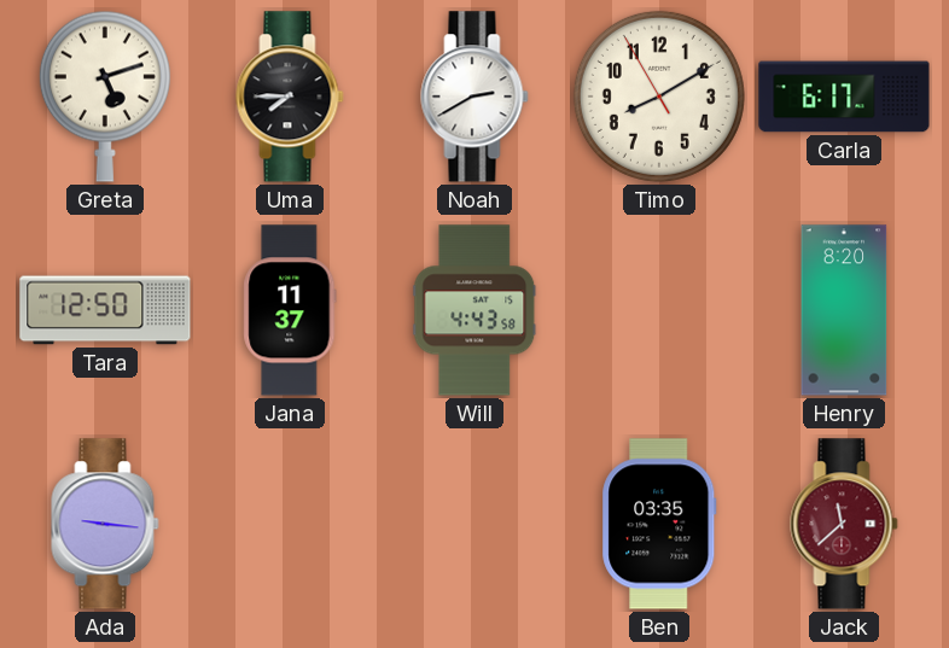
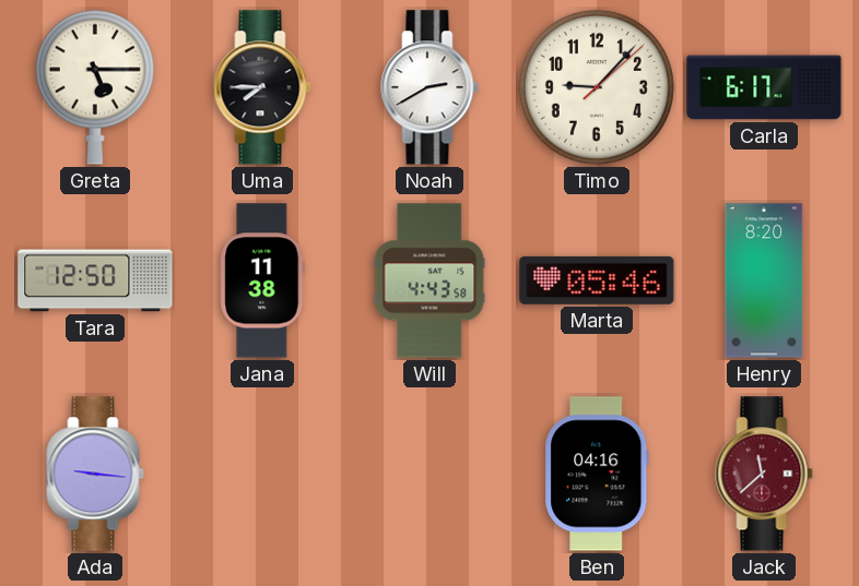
Greta: 5:12 -> 5:15
Timo: 8:09 -> 9:07
Jana: 11:37 -> 11:38
Marta: none -> 05:46
Ben: 03:35 -> 04:16
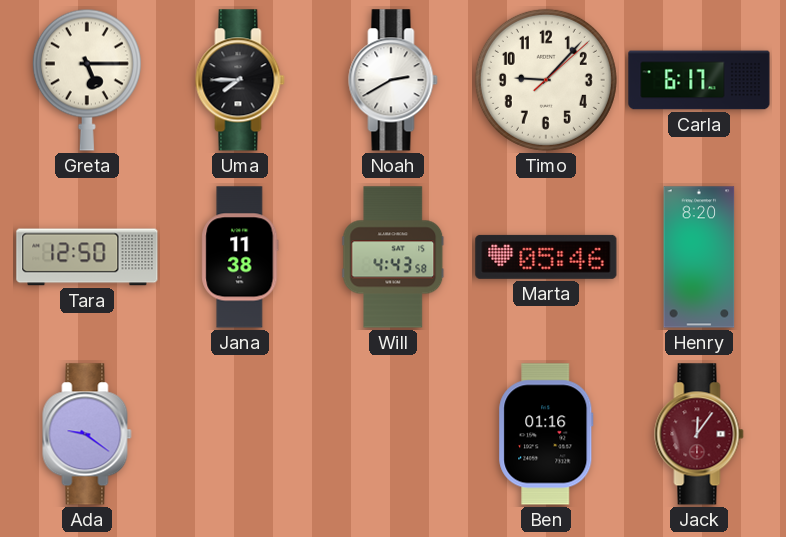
Ada: 9:16 -> 9:21
Ben: 04:16 -> 01:16
Jack: 11:38 -> 12:06
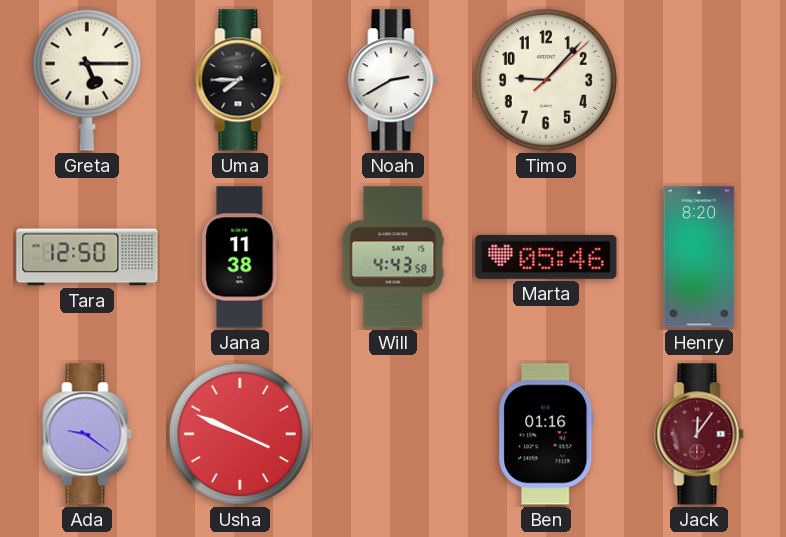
Carla: 6:17 -> none
Usha: none -> 3:49
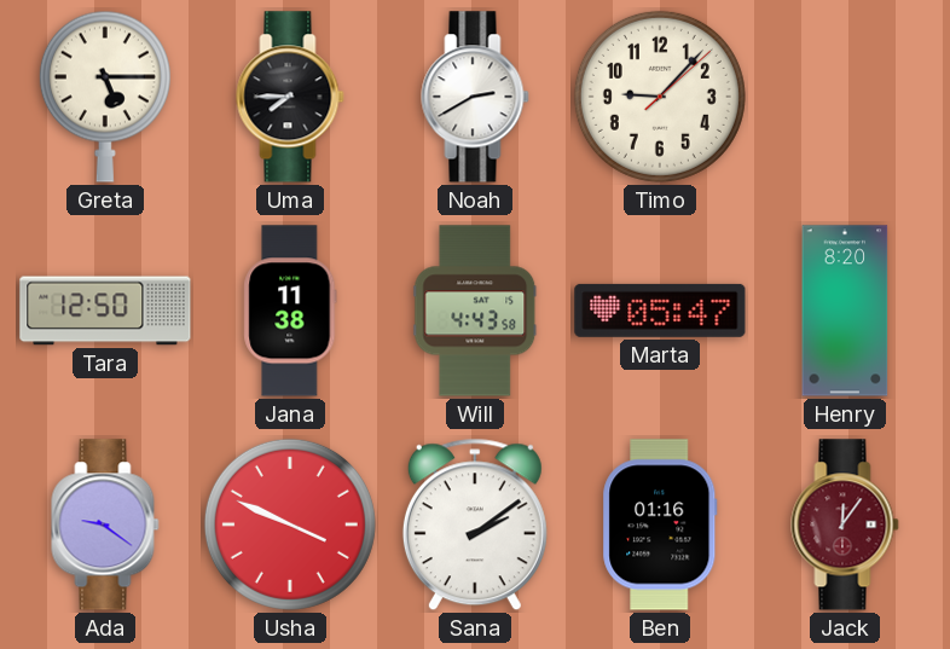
Marta: 05:46 -> 05:47
Sana: none -> 2:09
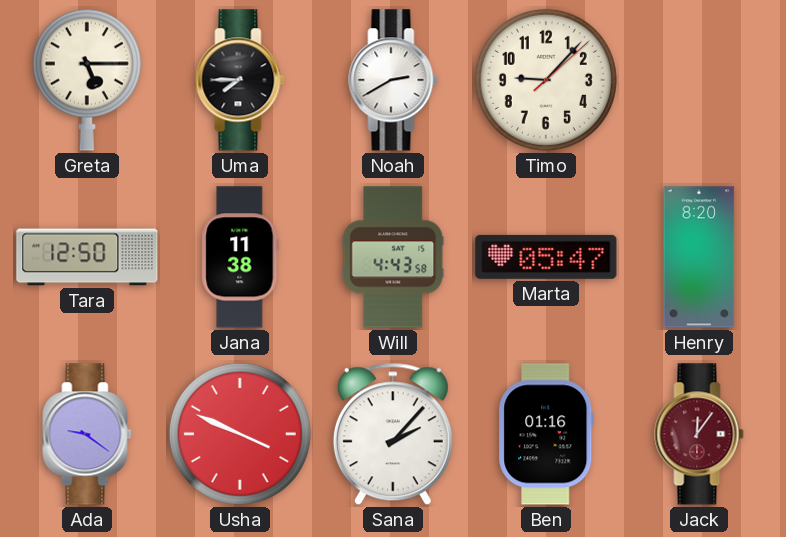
Sana: 2:09 -> 2:07
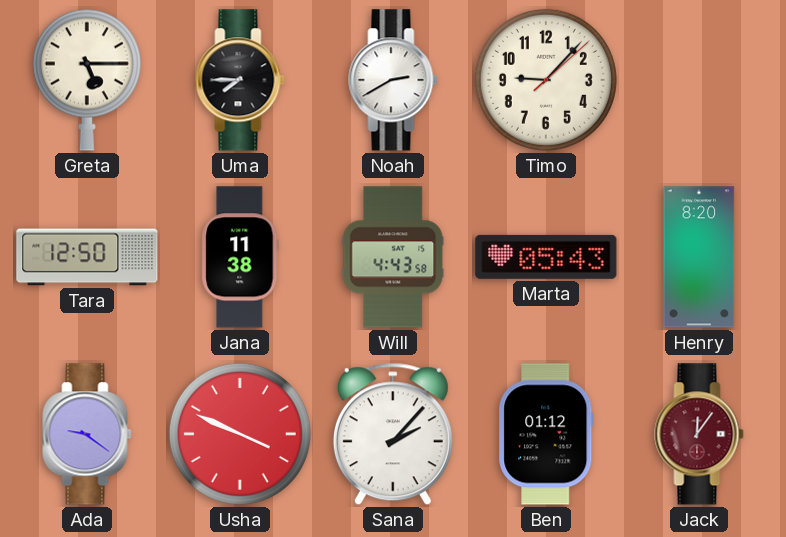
Marta: 05:47 -> 05:43
Ben: 01:16 -> 01:12
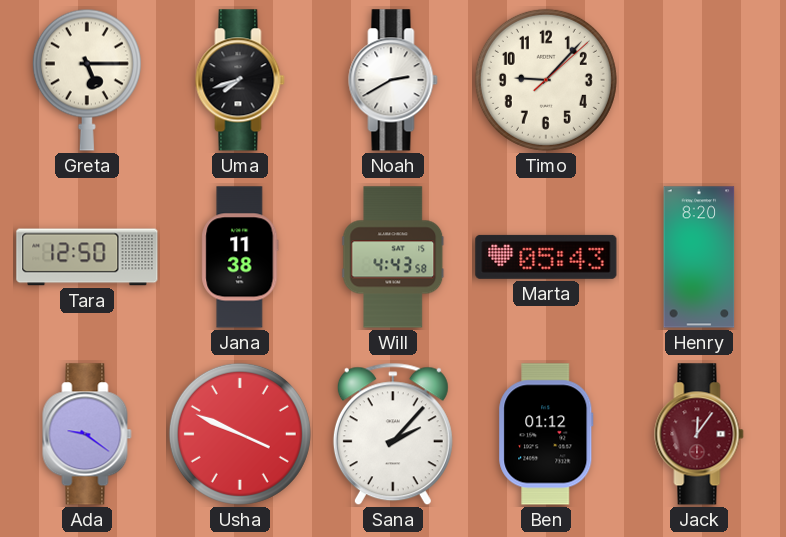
Uma: 7:45 -> 7:42
